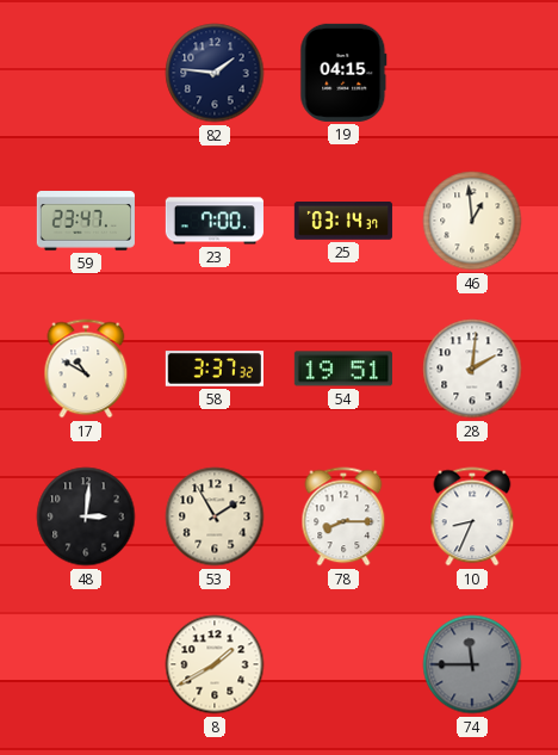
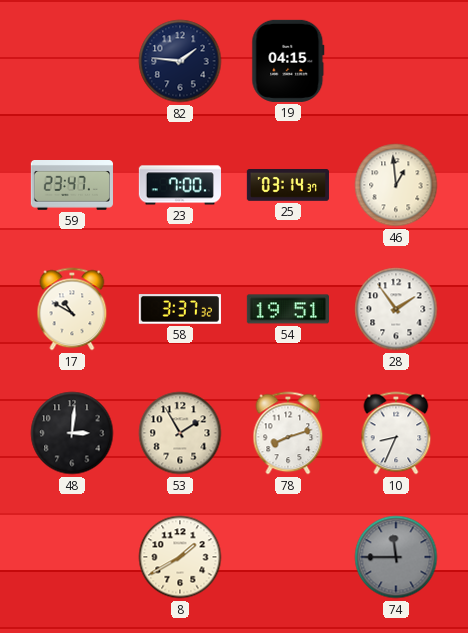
28: 2:01 -> 1:54
78: 8:15 -> 8:12
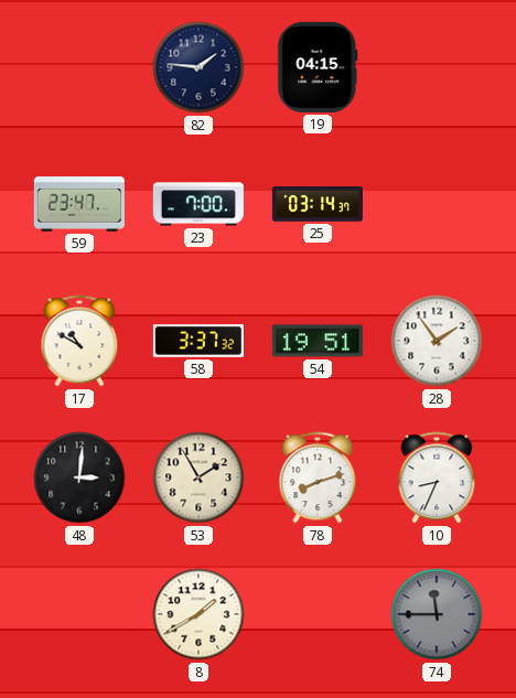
46: 12:59 -> none
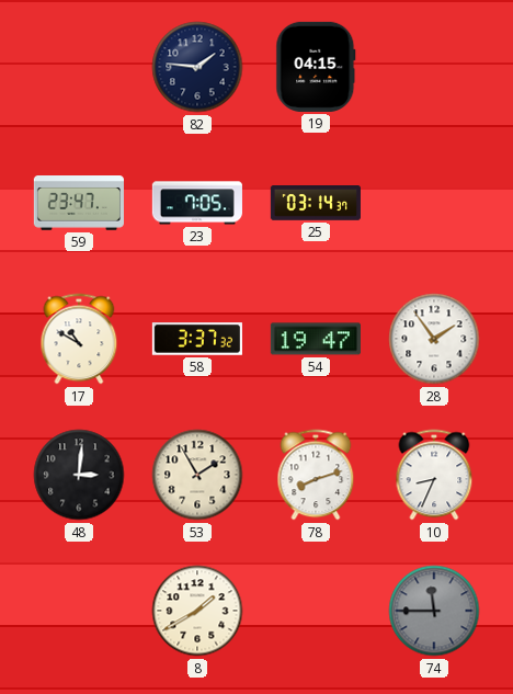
23: 7:00 -> 7:05
54: 19:51 -> 19:47
